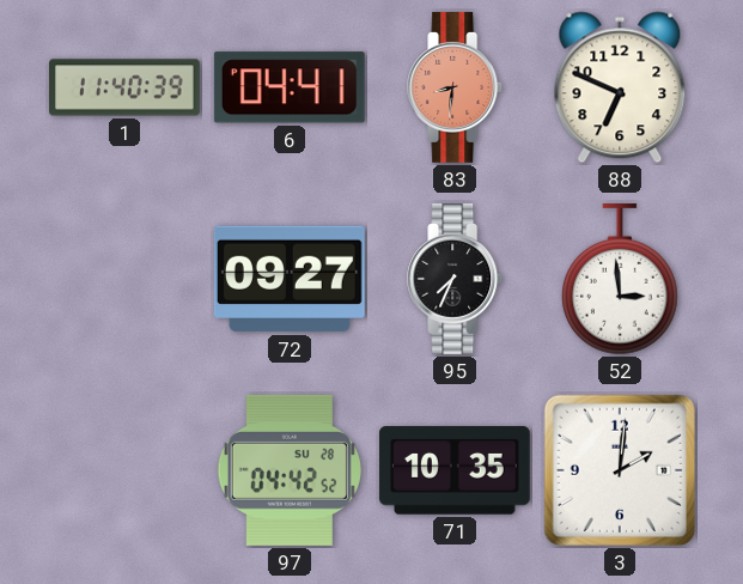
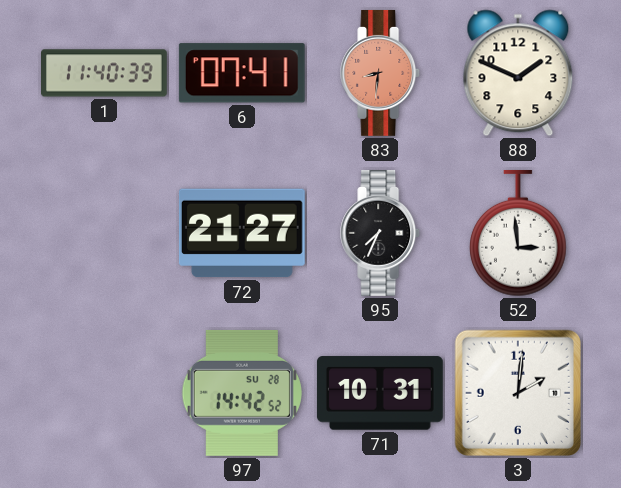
6: 04:41 -> 07:41
88: 6:49 -> 1:49
72: 09:27 -> 21:27
97: 04:42 -> 14:42
71: 10:35 -> 10:31
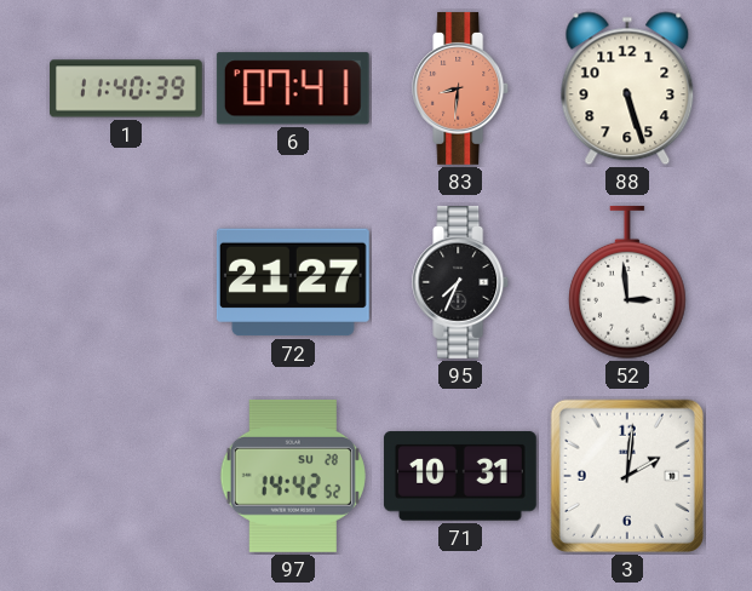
88: 1:49 -> 5:27
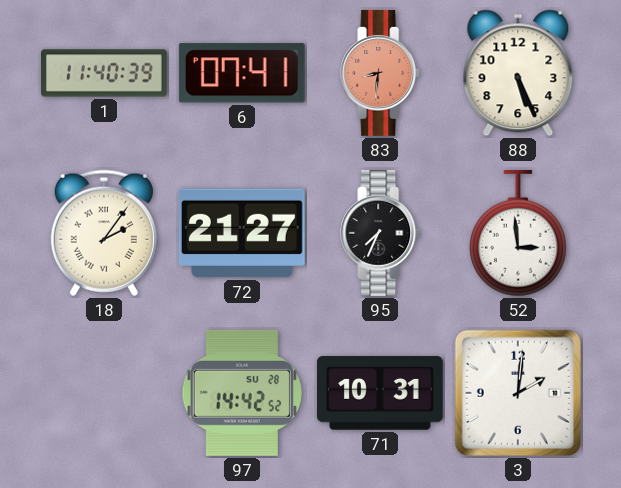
88: 5:27 -> 5:26
18: none -> 2:06
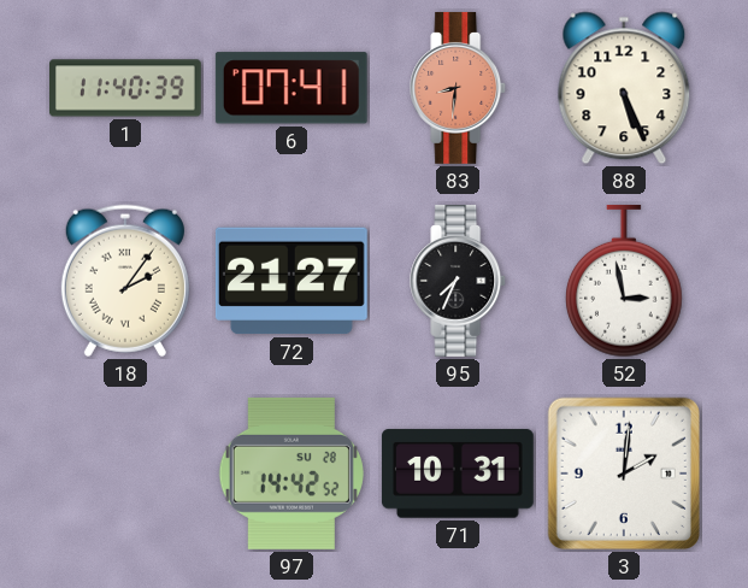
52: 2:59 -> 2:58
